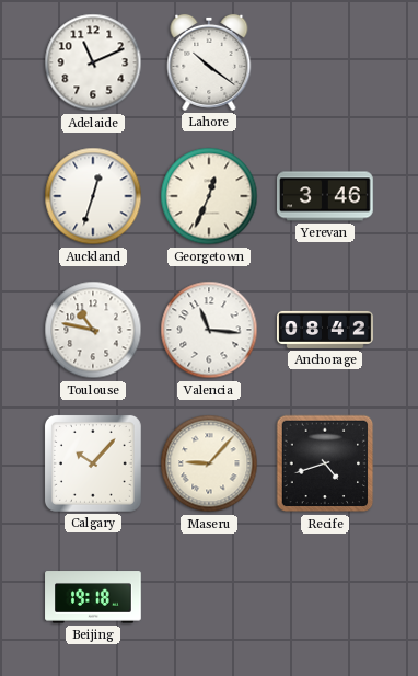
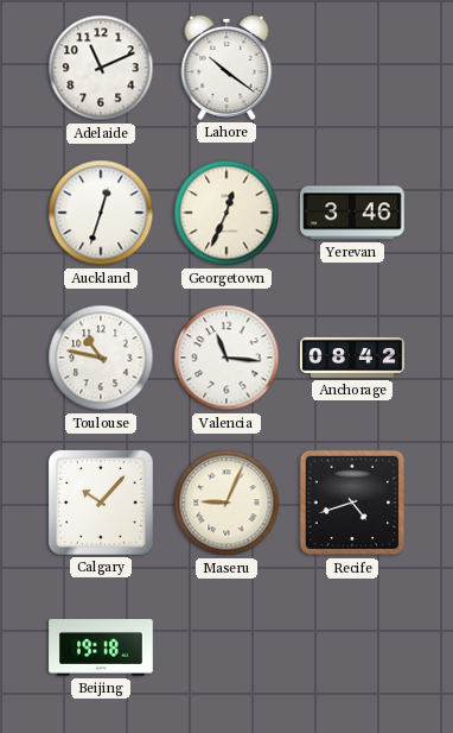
Maseru: 9:07 -> 9:04
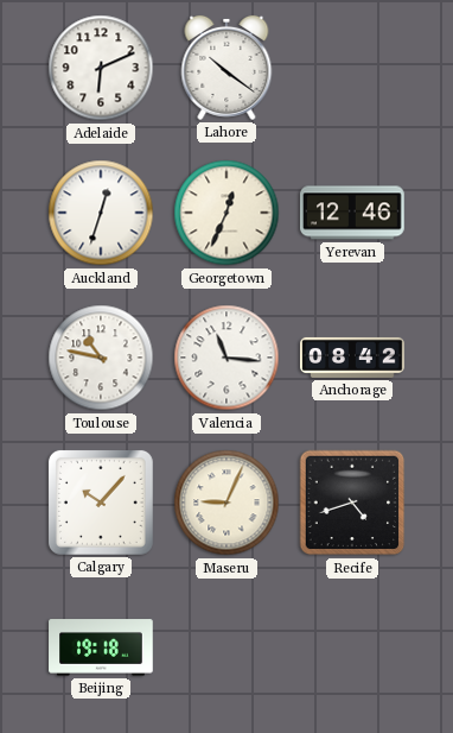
Adelaide: 11:11 -> 6:11
Yerevan: 3:46 -> 12:46
